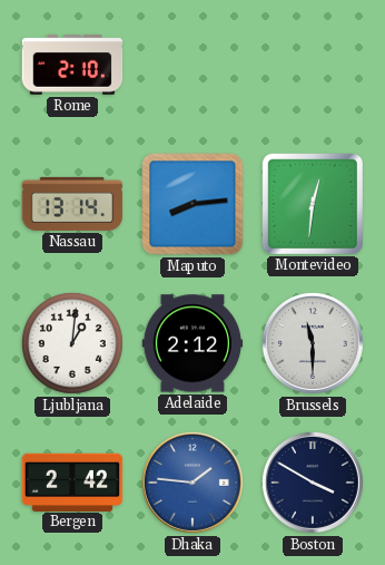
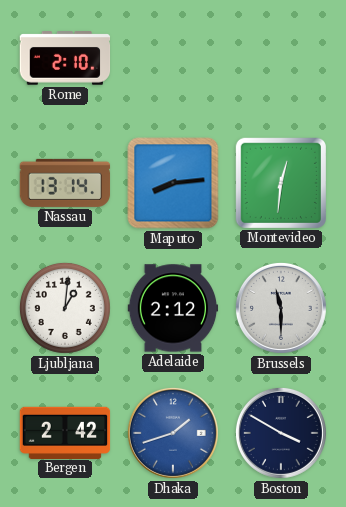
Dhaka: 1:46 -> 1:42
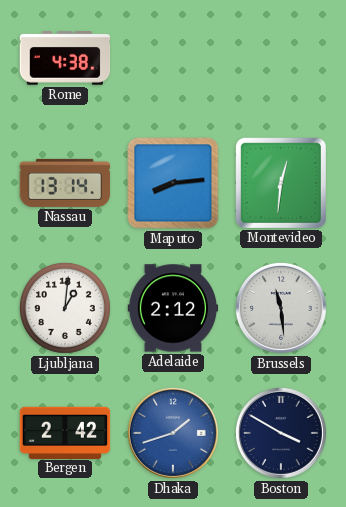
Rome: 2:10 -> 4:38
Brussels: 11:30 -> 11:29
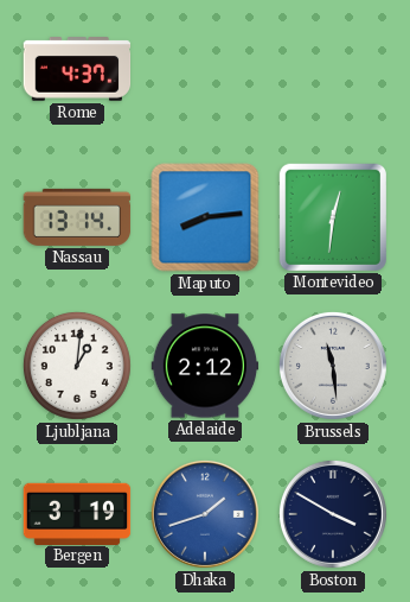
Rome: 4:38 -> 4:37
Bergen: 2:42 -> 3:19
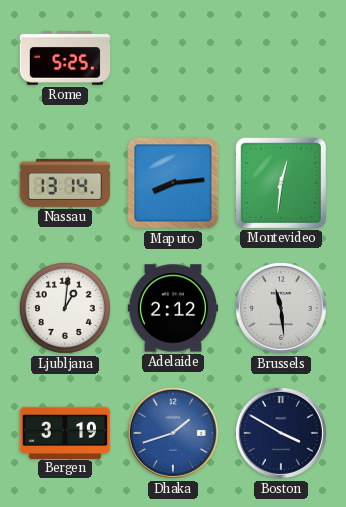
Rome: 4:37 -> 5:25
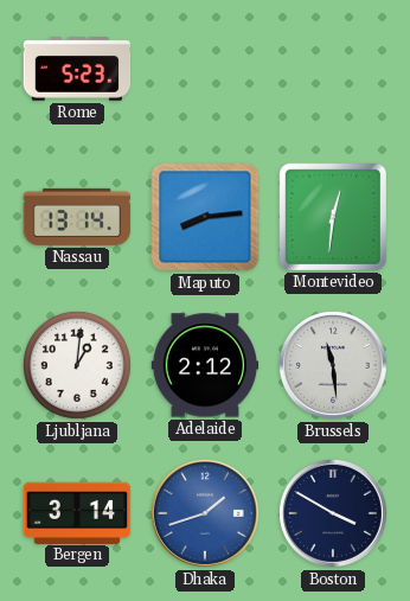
Rome: 5:25 -> 5:23
Bergen: 3:19 -> 3:14
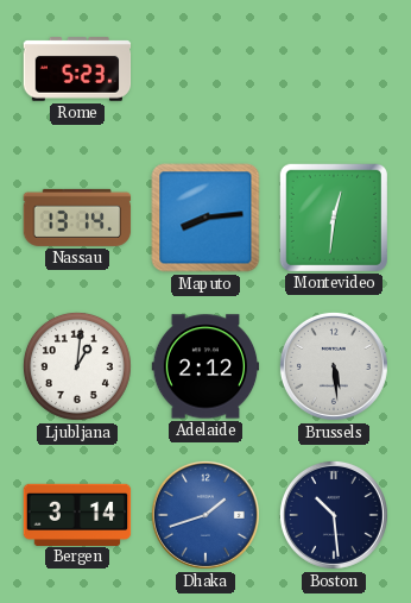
Brussels: 11:29 -> 5:29
Boston: 3:50 -> 10:29
